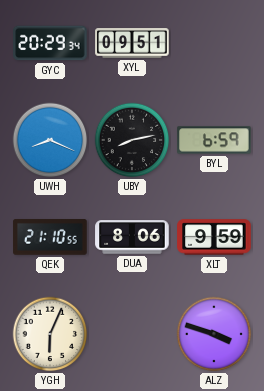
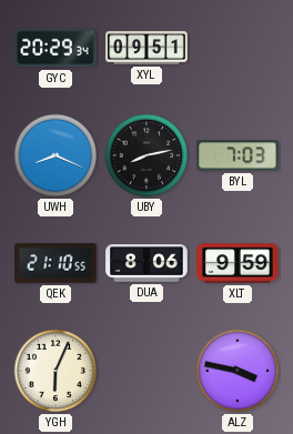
BYL: 6:59 -> 7:03
ALZ: 3:48 -> 3:47
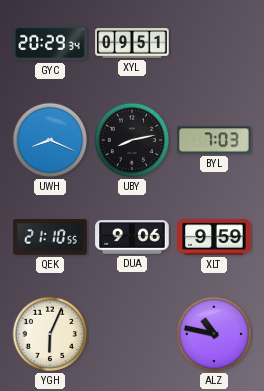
DUA: 8:06 -> 9:06
ALZ: 3:47 -> 10:47
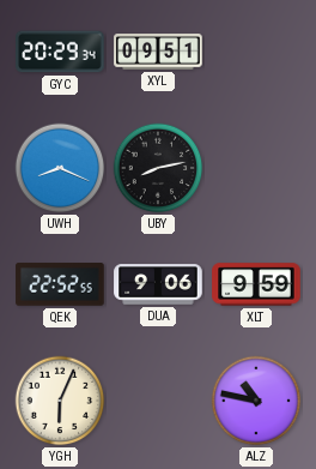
BYL: 7:03 -> none
QEK: 21:10 -> 22:52
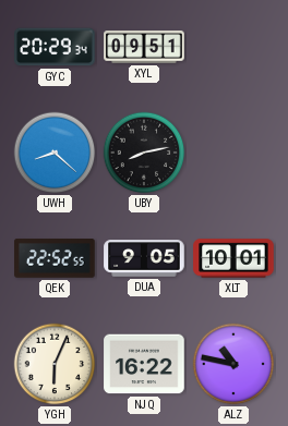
UWH: 8:19 -> 8:22
DUA: 9:06 -> 9:05
XLT: 9:59 -> 10:01
NJQ: none -> 16:22
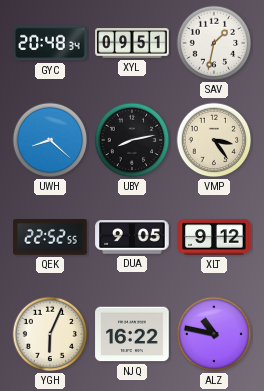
GYC: 20:29 -> 20:48
SAV: none -> 1:32
VMP: none -> 3:24
XLT: 10:01 -> 9:12
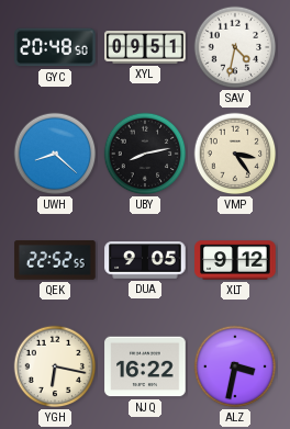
GYC: 20:48:34 -> 20:48:50
SAV: 1:32 -> 4:32
YGH: 6:04 -> 6:17
ALZ: 10:47 -> 3:32
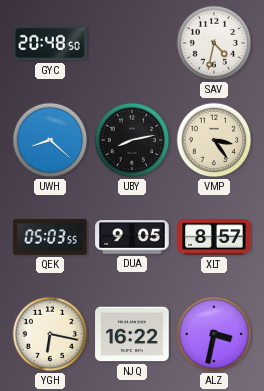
XYL: 09:51 -> none
QEK: 22:52 -> 05:03
XLT: 9:12 -> 8:57
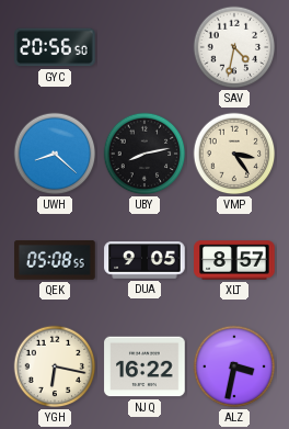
GYC: 20:48 -> 20:56
QEK: 05:03 -> 05:08
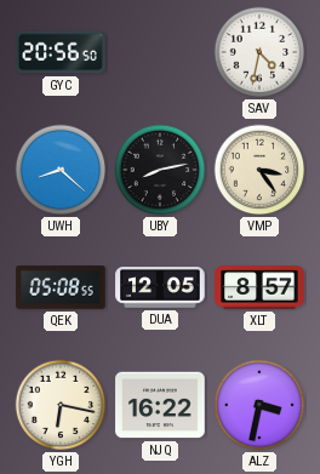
DUA: 9:05 -> 12:05
